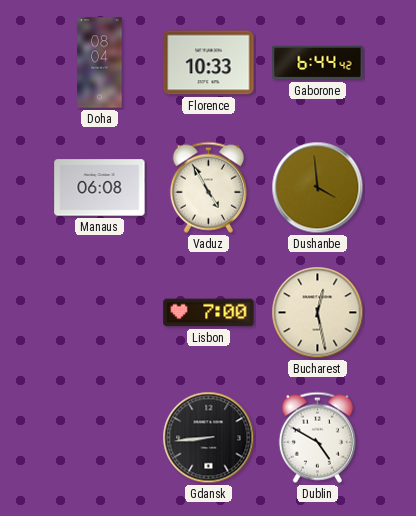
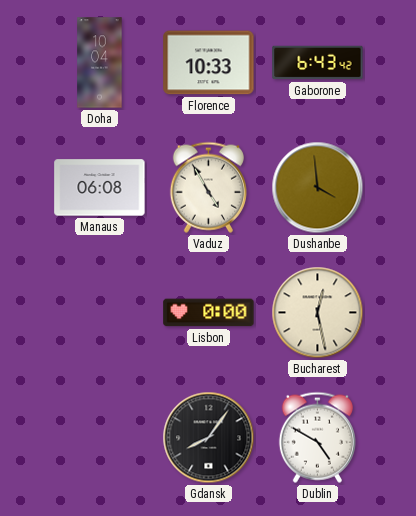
Doha: 08:04 -> 10:04
Gaborone: 6:44 -> 6:43
Lisbon: 7:00 -> 0:00
Gdansk: 8:44 -> 8:06
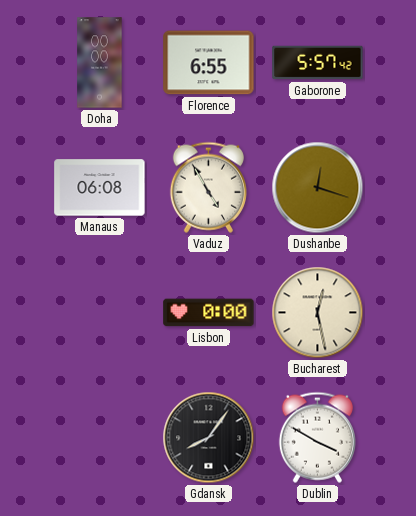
Doha: 10:04 -> 00:00
Florence: 10:33 -> 6:55
Gaborone: 6:43 -> 5:57
Dushanbe: 3:59 -> 12:18
Dublin: 4:50 -> 3:50
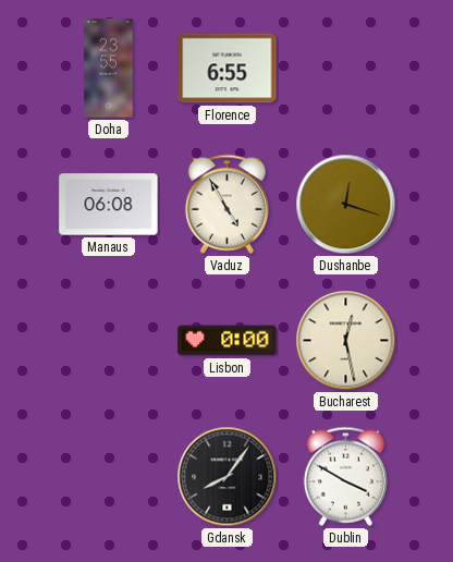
Doha: 00:00 -> 23:55
Gaborone: 5:57 -> none
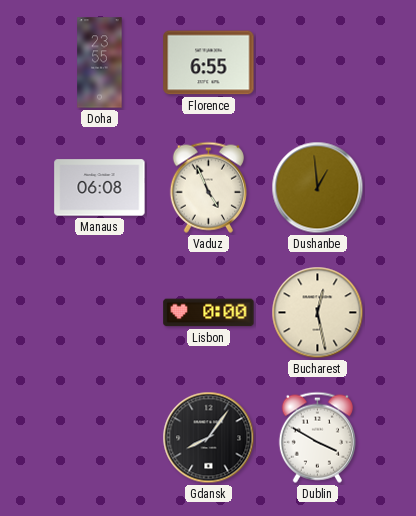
Vaduz: 4:55 -> 4:56
Dushanbe: 12:18 -> 12:59
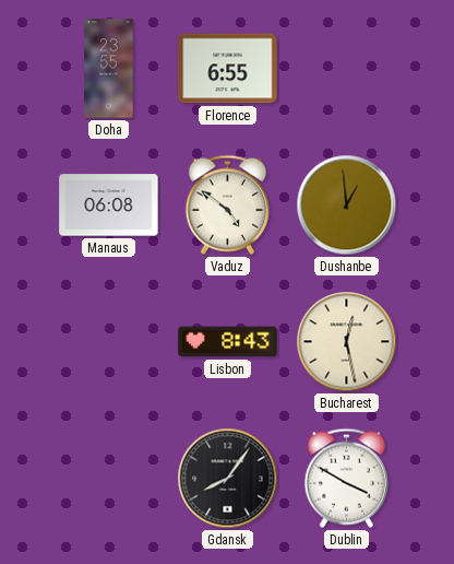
Vaduz: 4:56 -> 4:51
Lisbon: 0:00 -> 8:43
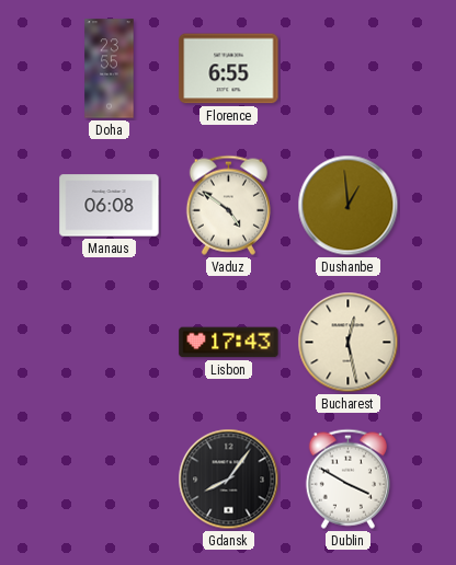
Lisbon: 8:43 -> 17:43
